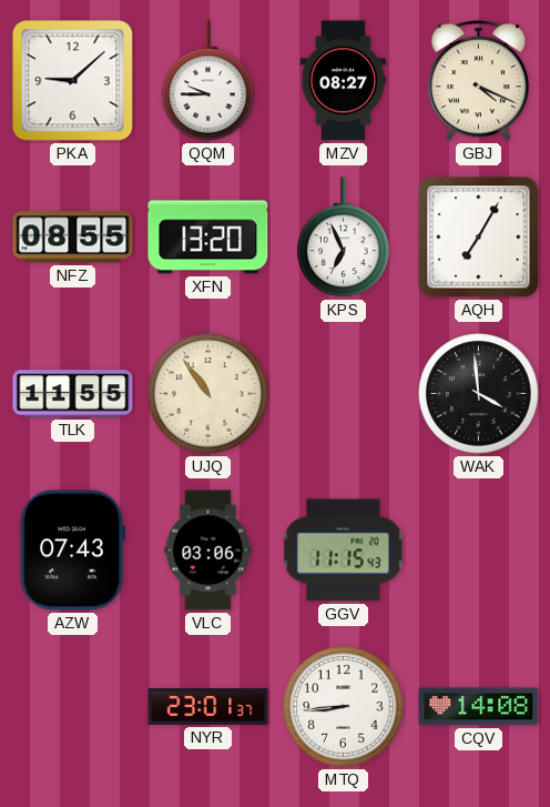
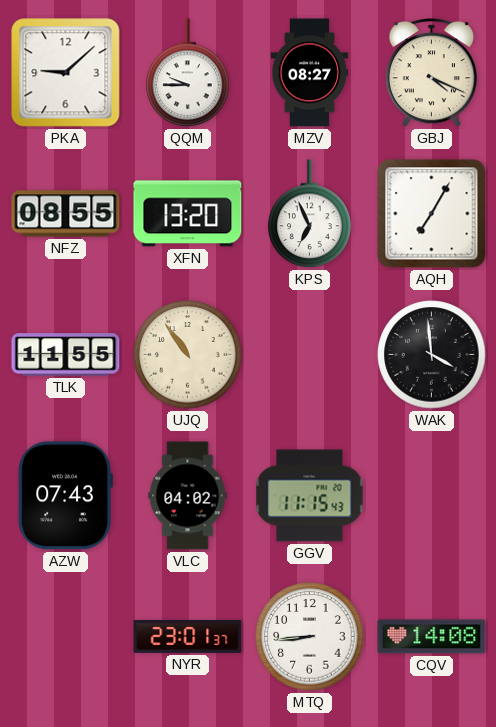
VLC: 03:06 -> 04:02
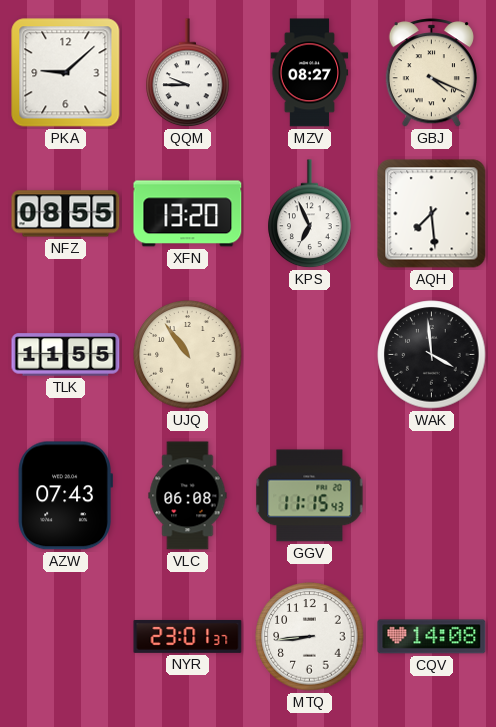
AQH: 7:05 -> 7:29
VLC: 04:02 -> 06:08
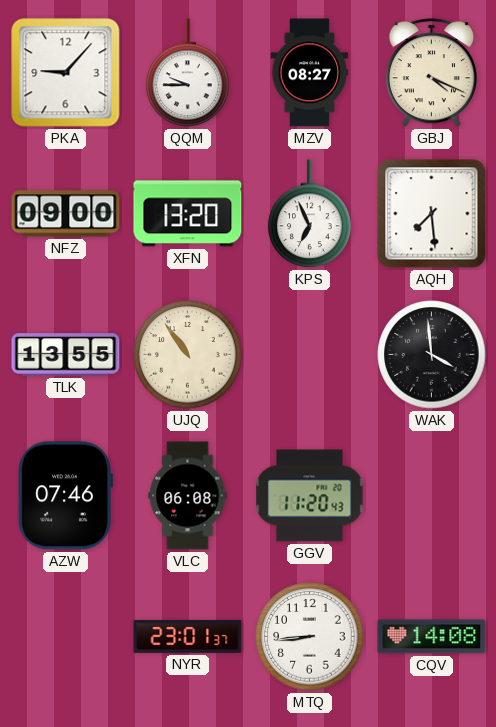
PKA: 9:08 -> 9:07
NFZ: 08:55 -> 09:00
TLK: 11:55 -> 13:55
AZW: 07:43 -> 07:46
GGV: 11:15 -> 11:20
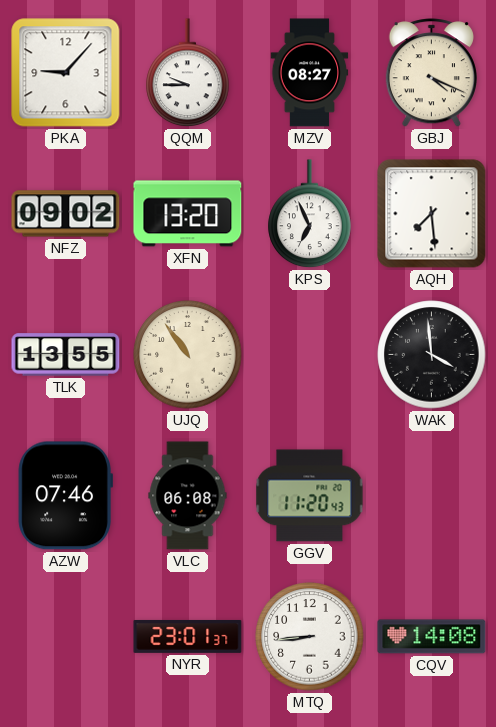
NFZ: 09:00 -> 09:02
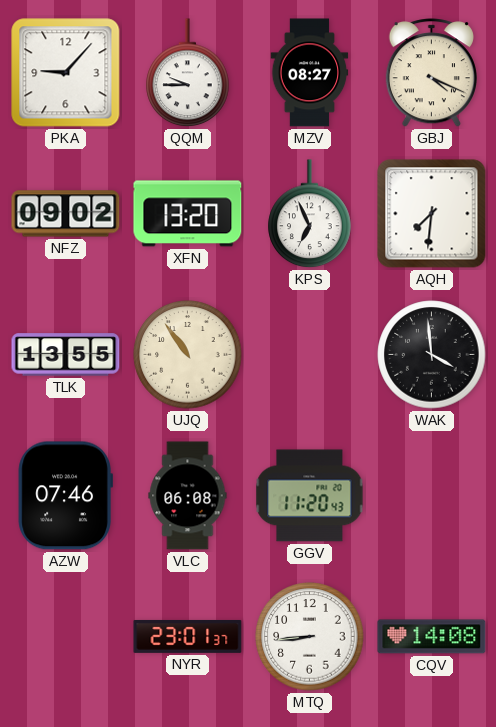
AQH: 7:29 -> 7:31
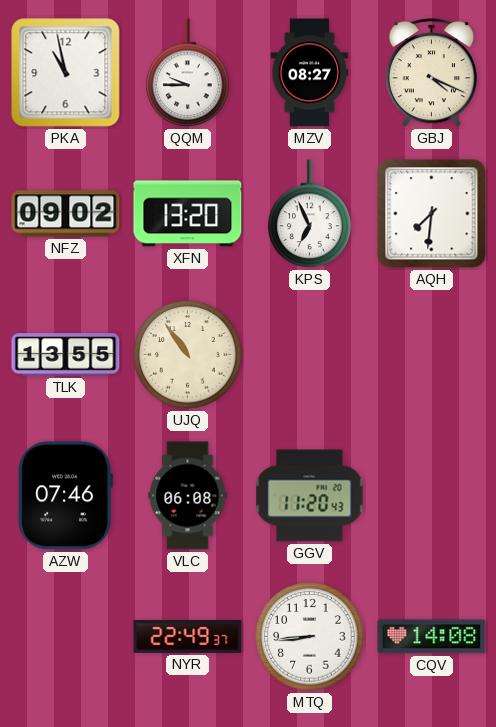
PKA: 9:07 -> 10:58
WAK: 3:59 -> none
NYR: 23:01 -> 22:49
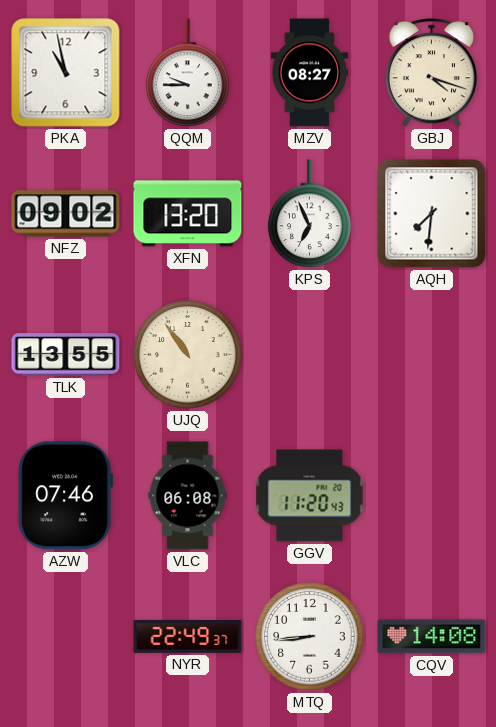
GBJ: 4:19 -> 4:18
